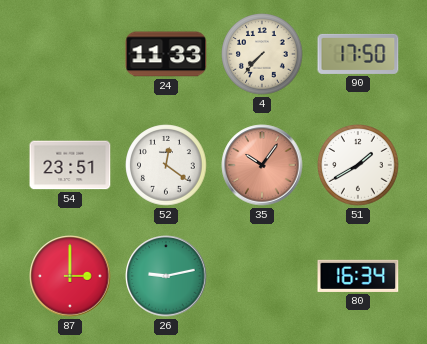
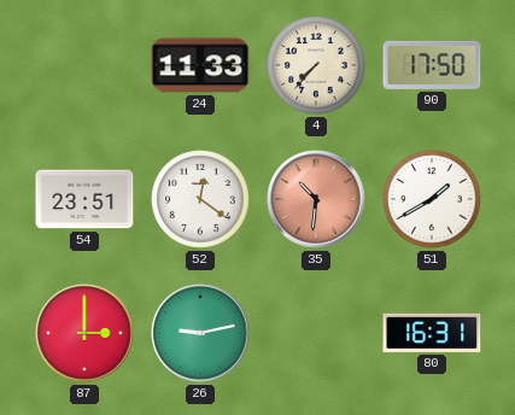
35: 10:06 -> 10:31
80: 16:34 -> 16:31
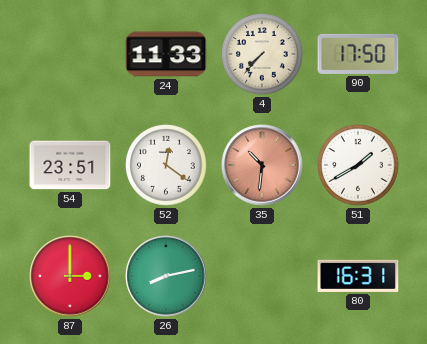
26: 9:13 -> 8:13
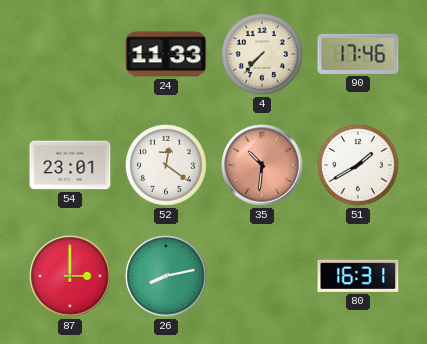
90: 17:50 -> 17:46
54: 23:51 -> 23:01
